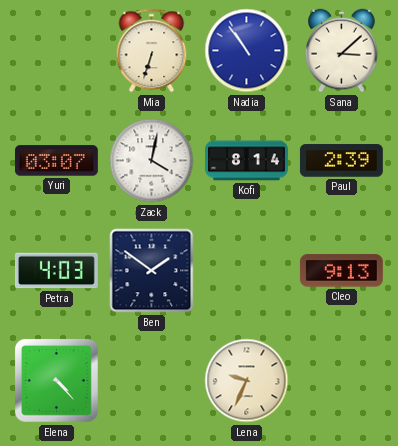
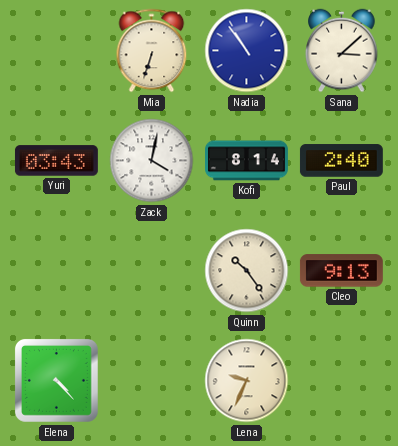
Yuri: 03:07 -> 03:43
Paul: 2:39 -> 2:40
Petra: 4:03 -> none
Ben: 1:51 -> none
Quinn: none -> 10:24
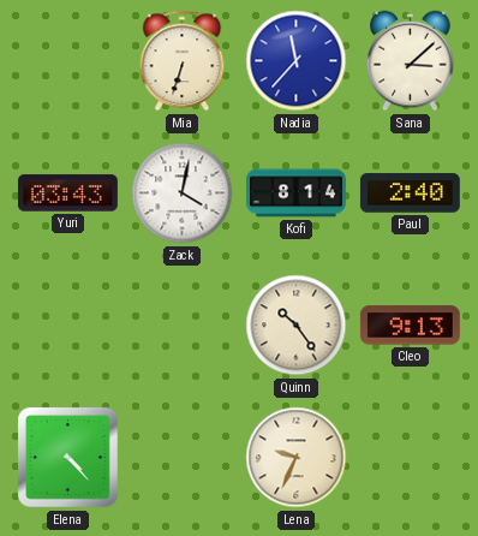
Nadia: 10:54 -> 11:37
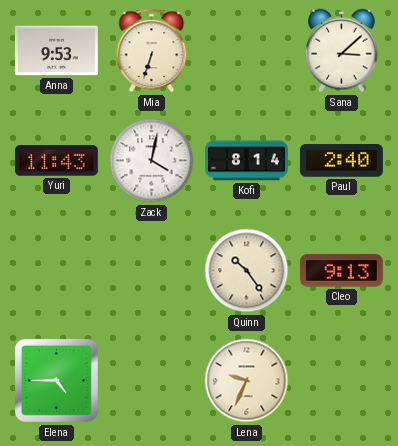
Anna: none -> 9:53
Nadia: 11:37 -> none
Yuri: 03:43 -> 11:43
Elena: 4:23 -> 4:45
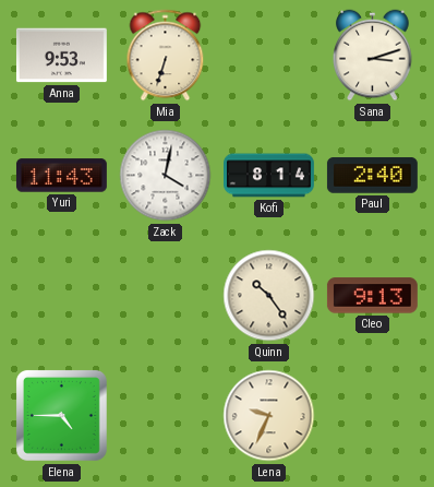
Sana: 3:08 -> 3:12
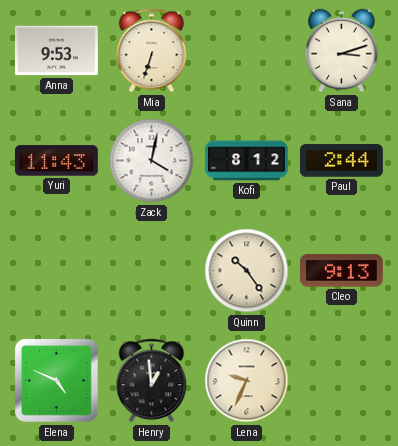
Kofi: 8:14 -> 8:12
Paul: 2:40 -> 2:44
Elena: 4:45 -> 4:49
Henry: none -> 12:59
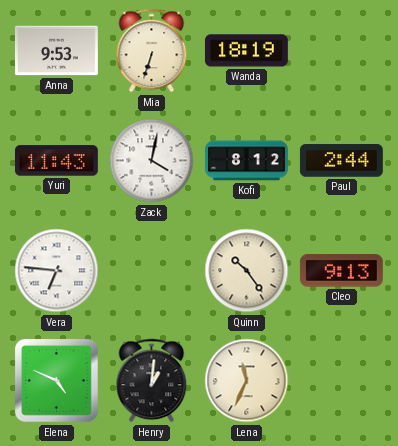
Wanda: none -> 18:19
Sana: 3:12 -> none
Vera: none -> 6:46
Henry: 12:59 -> 1:01
Lena: 9:34 -> 11:34
